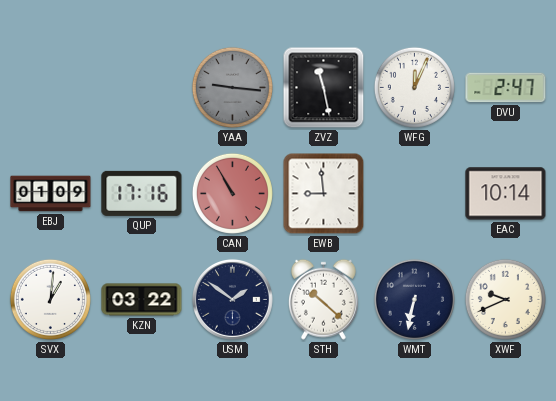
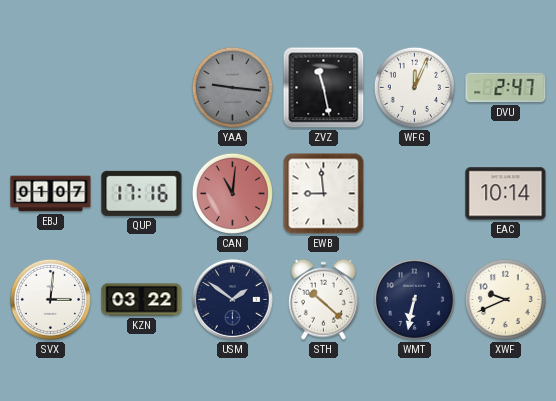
EBJ: 01:09 -> 01:07
CAN: 10:55 -> 11:01
SVX: 1:01 -> 3:01
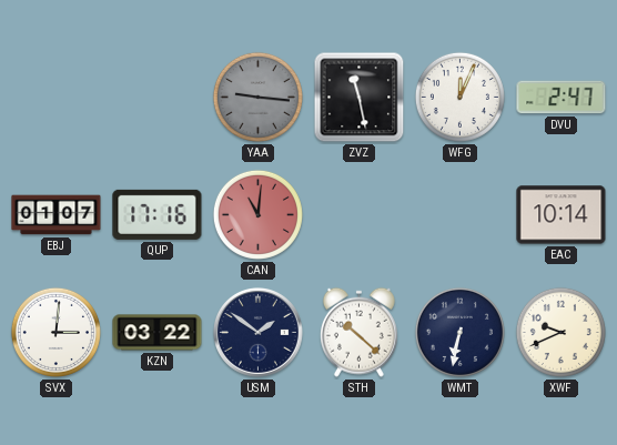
EWB: 8:59 -> none
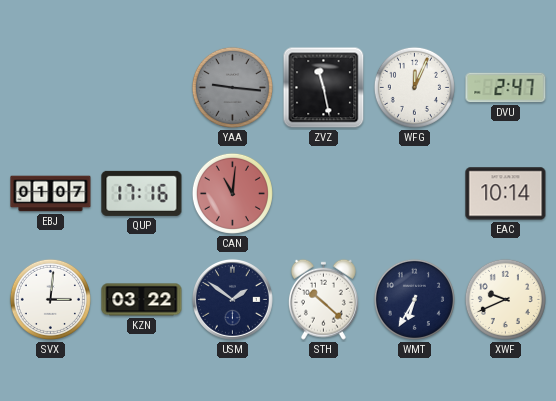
WMT: 6:32 -> 6:35
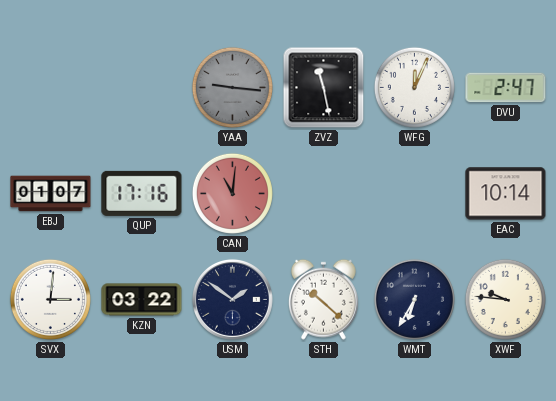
XWF: 9:41 -> 9:46
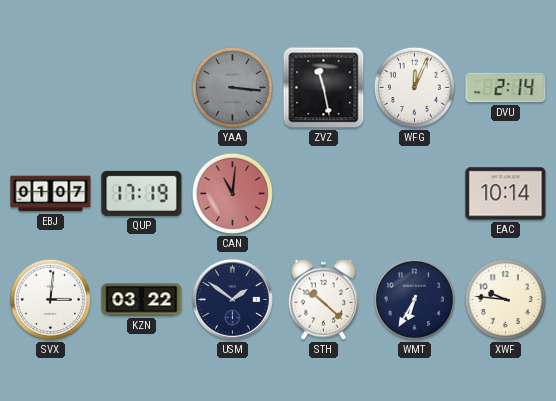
YAA: 9:16 -> 3:16
DVU: 2:47 -> 2:14
QUP: 17:16 -> 17:19
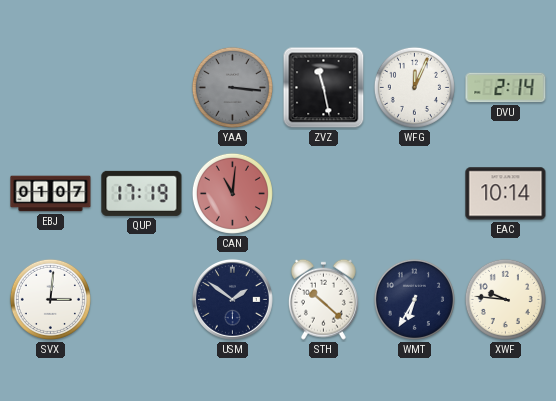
KZN: 03:22 -> none
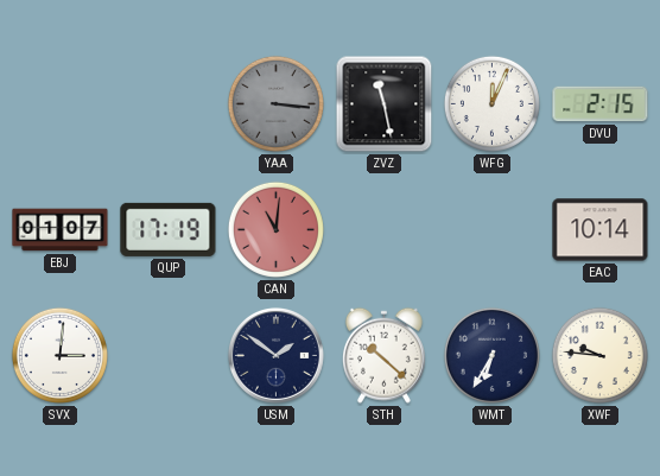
DVU: 2:14 -> 2:15
